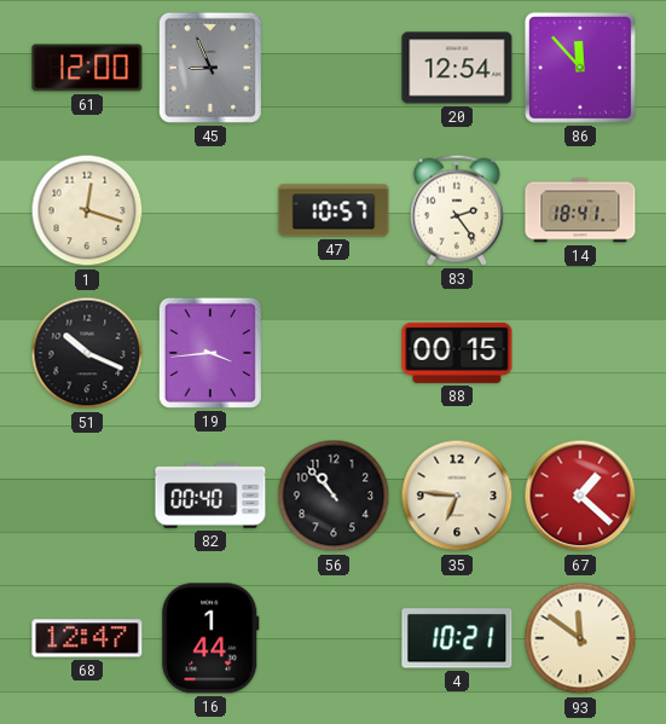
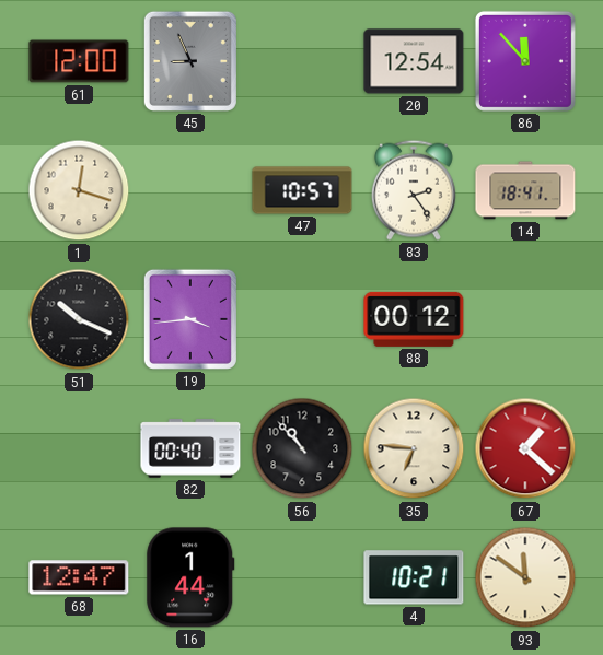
88: 00:15 -> 00:12
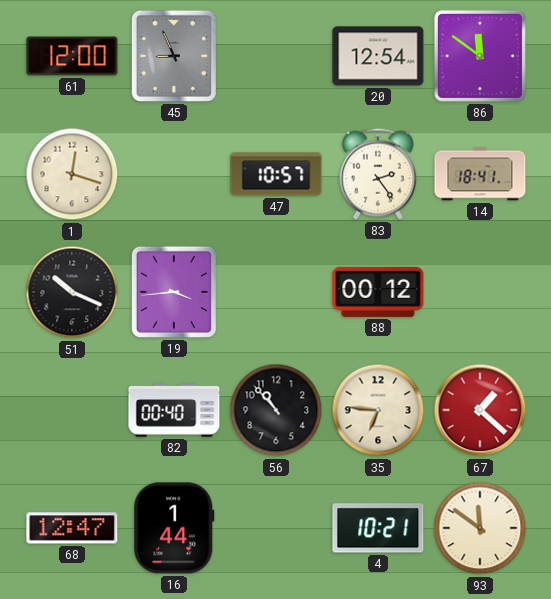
86: 11:53 -> 11:51
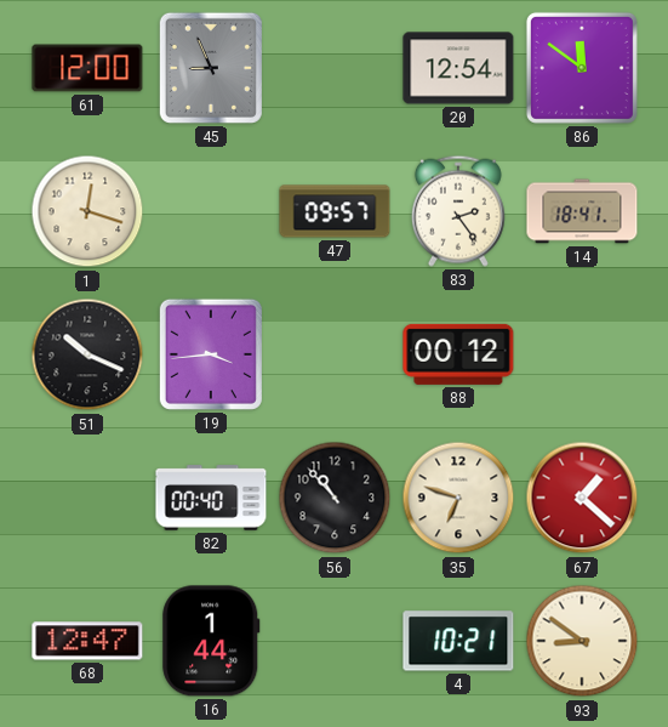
47: 10:57 -> 09:57
35: 6:46 -> 6:48
93: 11:51 -> 8:51
